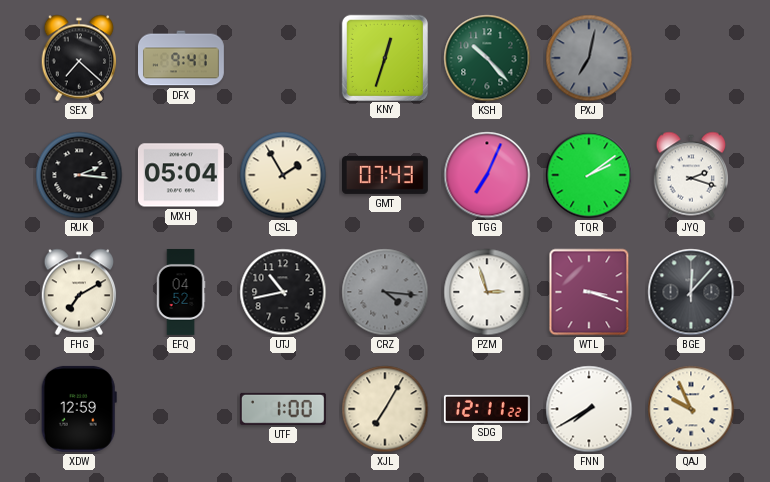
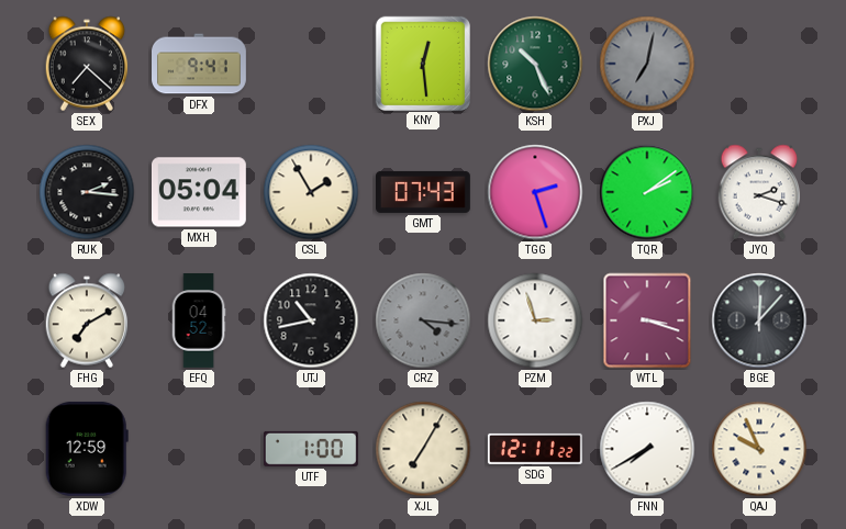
KNY: 12:33 -> 12:29
KSH: 10:23 -> 10:26
TGG: 7:04 -> 2:27
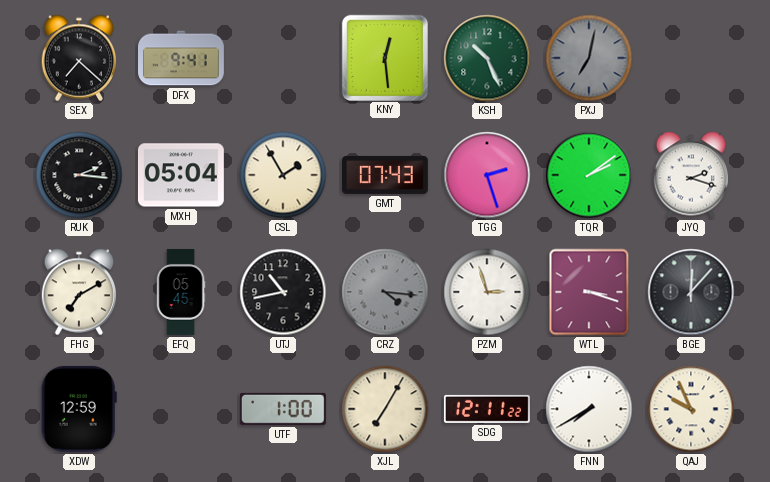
EFQ: 04:52 -> 05:45
